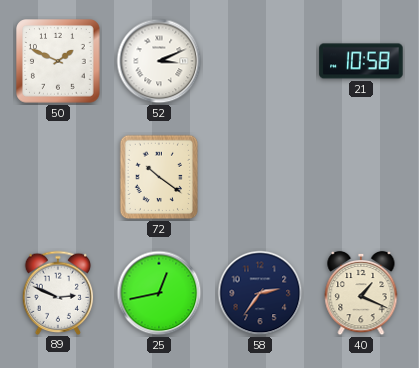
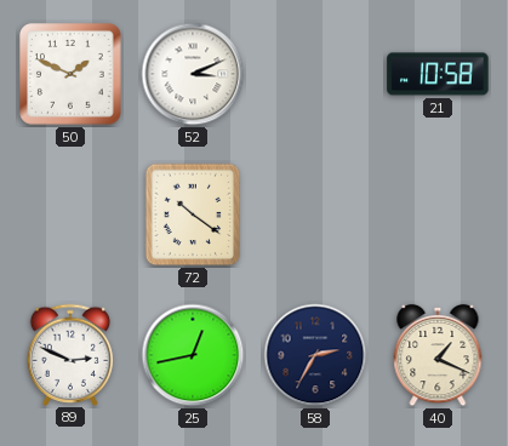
58: 2:36 -> 2:35
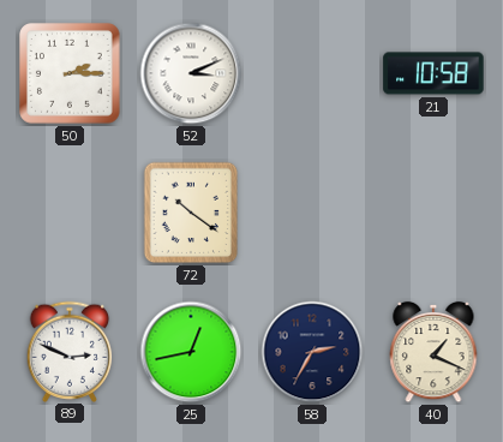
50: 1:49 -> 2:15
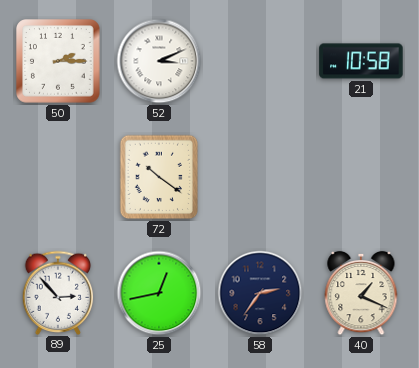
89: 2:49 -> 2:53
58: 2:35 -> 2:36
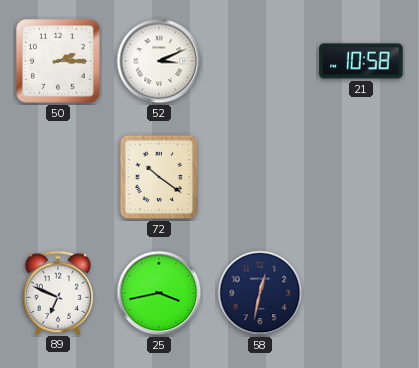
89: 2:53 -> 6:49
25: 12:43 -> 3:43
58: 2:36 -> 12:32
40: 1:19 -> none
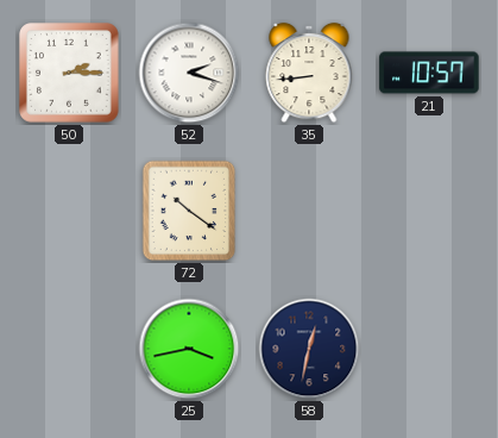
52: 3:11 -> 2:18
35: none -> 8:44
21: 10:58 -> 10:57
89: 6:49 -> none
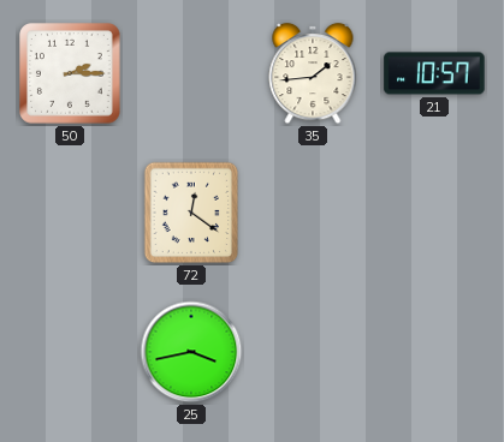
52: 2:18 -> none
35: 8:44 -> 1:44
72: 10:21 -> 12:21
58: 12:32 -> none
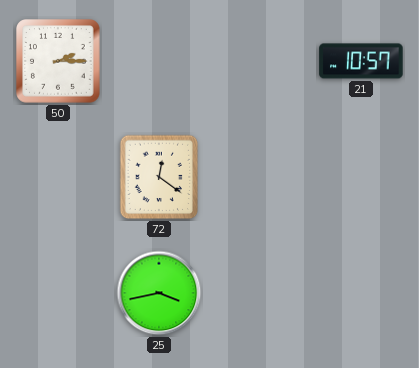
35: 1:44 -> none
